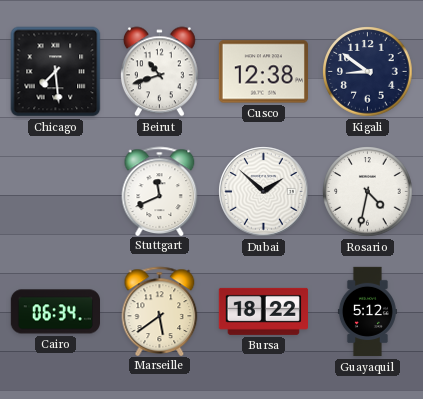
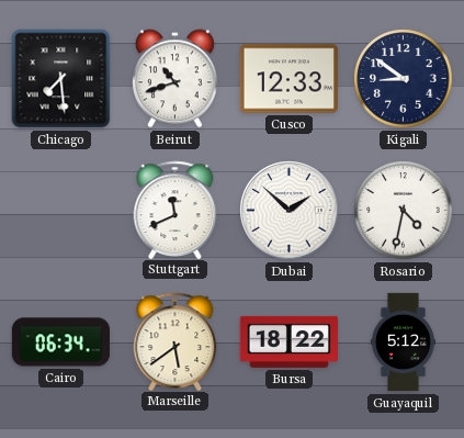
Cusco: 12:38 -> 12:33
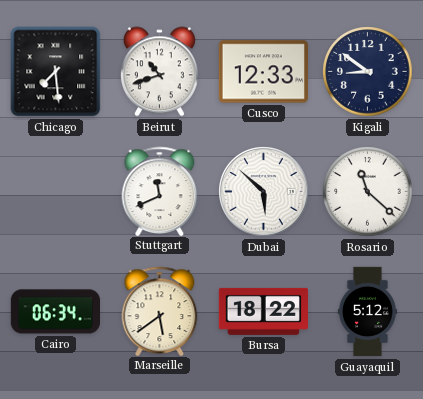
Dubai: 1:52 -> 5:52
Rosario: 4:32 -> 11:22
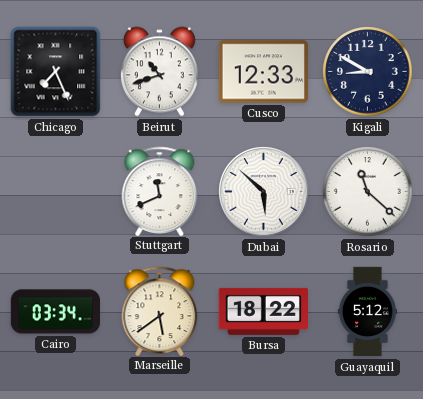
Chicago: 7:29 -> 7:26
Kigali: 8:51 -> 8:50
Cairo: 06:34 -> 03:34
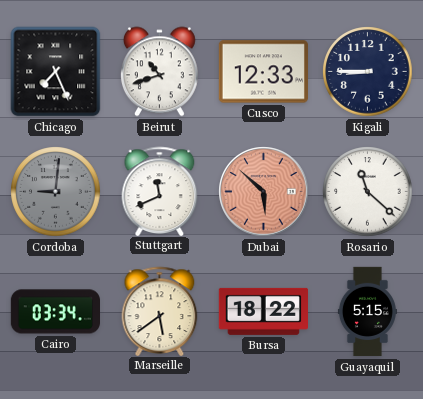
Kigali: 8:50 -> 8:45
Cordoba: none -> 9:01
Dubai dial: white -> salmon
Guayaquil: 5:12 -> 5:15
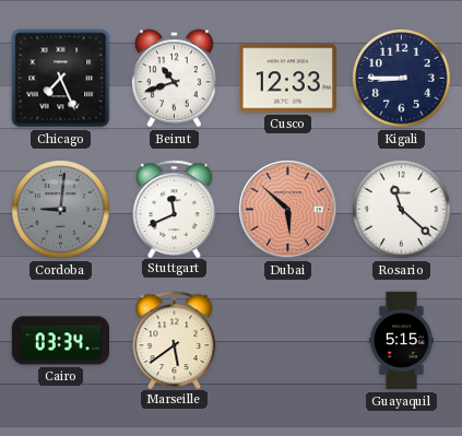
Bursa: 18:22 -> none
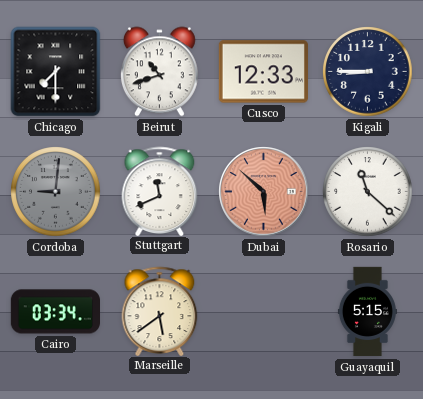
Chicago: 7:26 -> 7:30
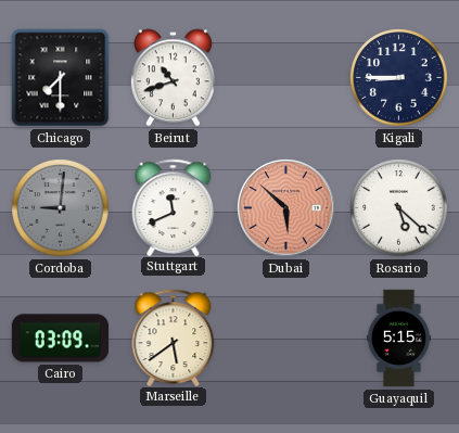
Cusco: 12:33 -> none
Rosario: 11:22 -> 5:22
Cairo: 03:34 -> 03:09
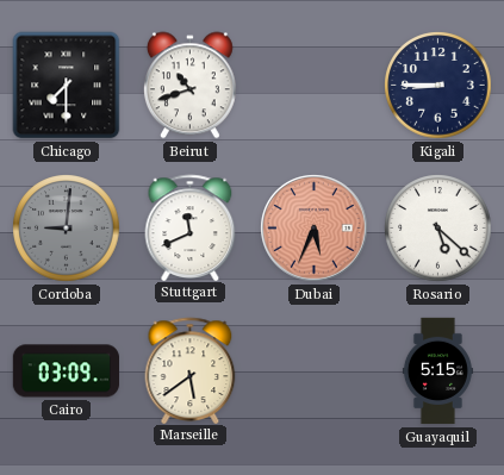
Dubai: 5:52 -> 5:34
